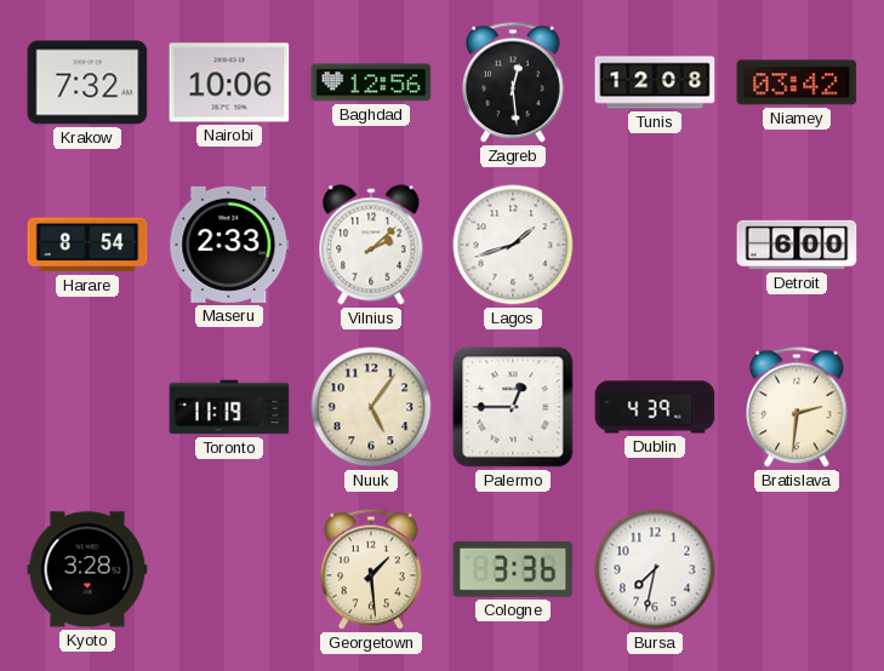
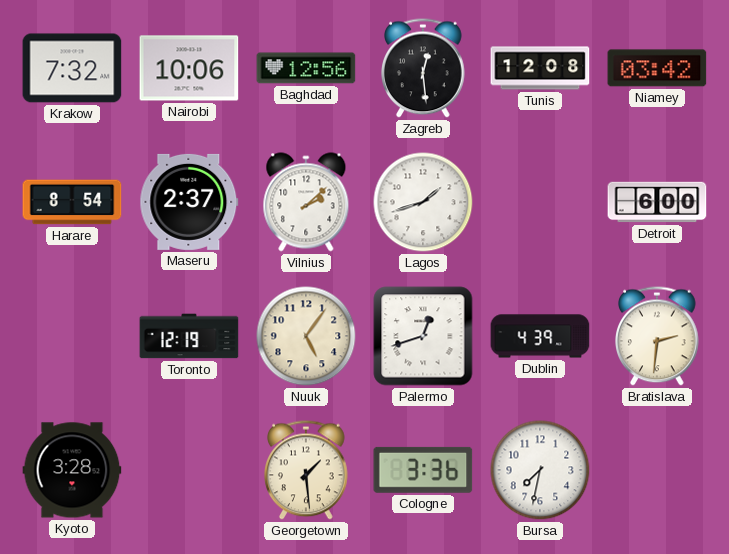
Maseru: 2:33 -> 2:37
Toronto: 11:19 -> 12:19
Palermo: 12:45 -> 12:42
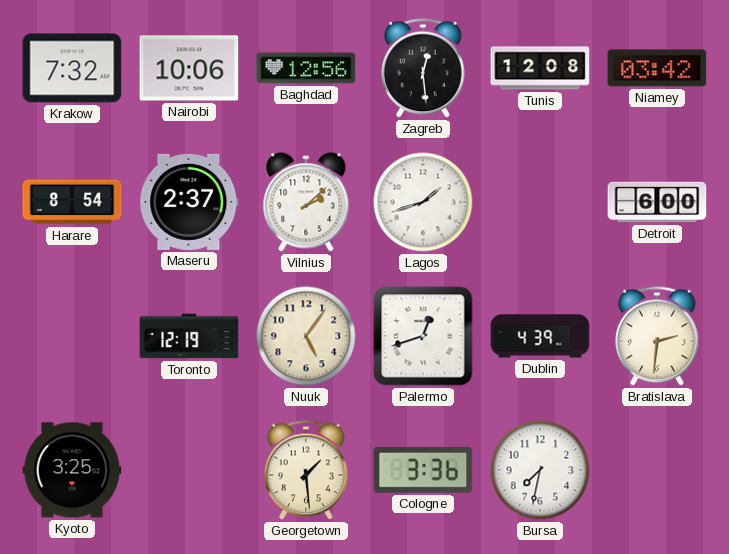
Kyoto: 3:28 -> 3:25
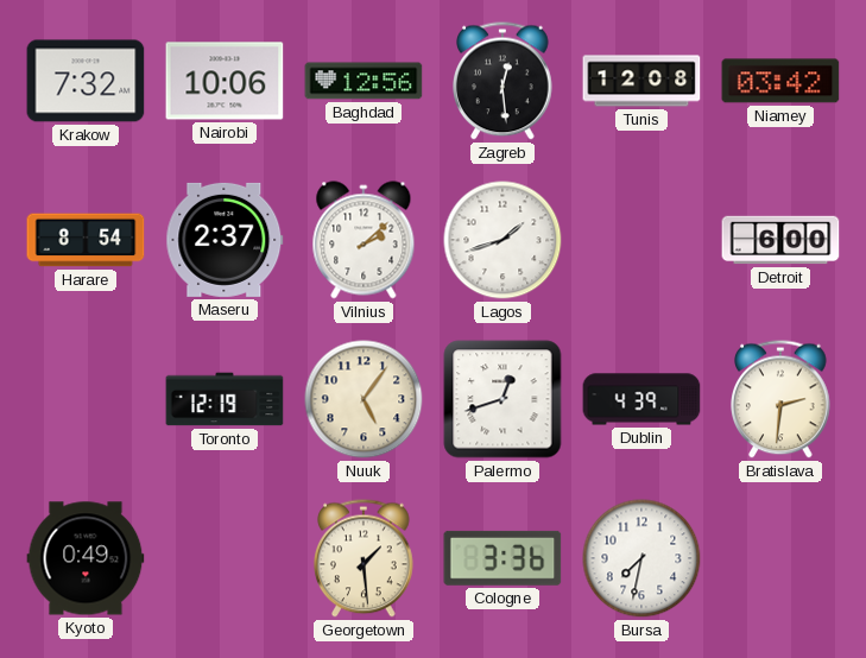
Kyoto: 3:25 -> 0:49
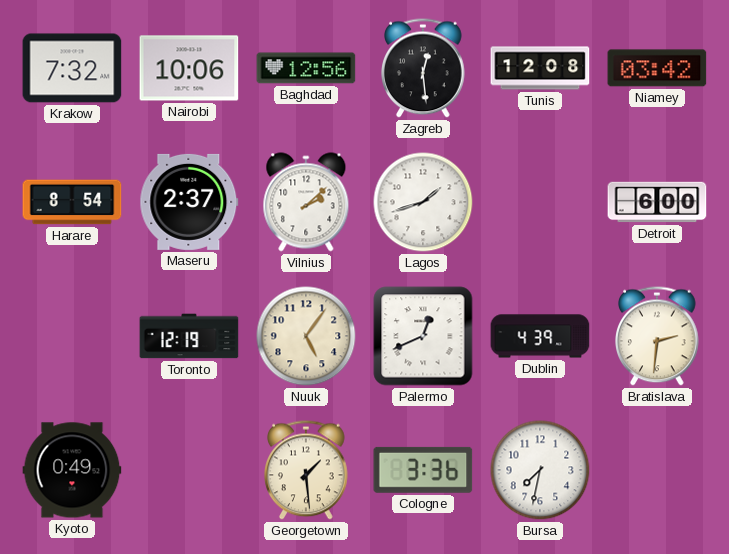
Palermo: 12:42 -> 12:41
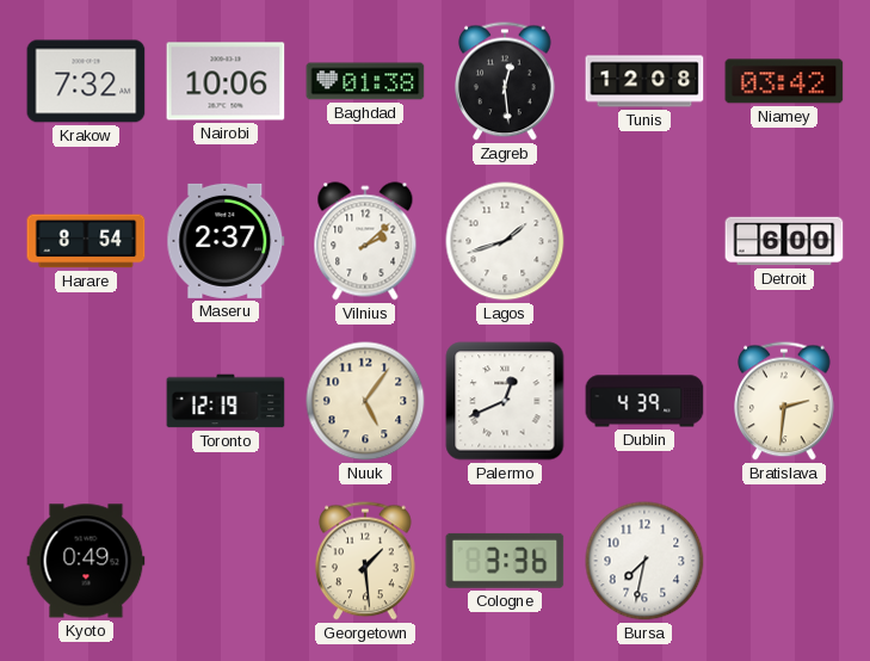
Baghdad: 12:56 -> 01:38
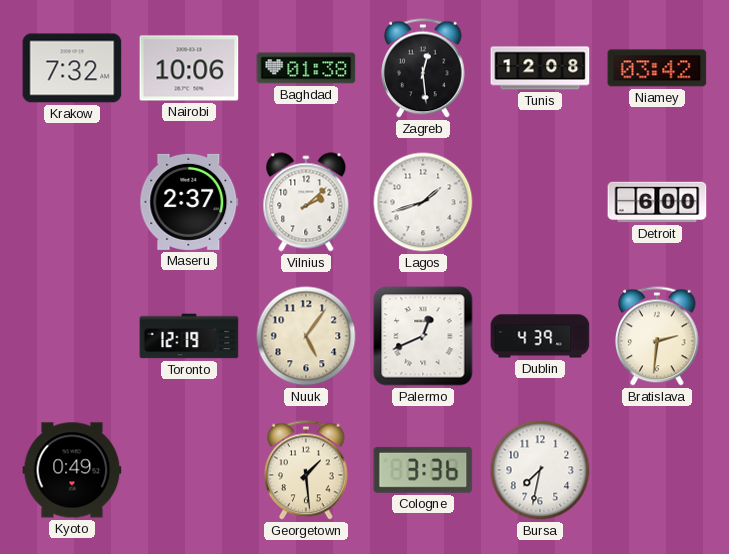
Harare: 8:54 -> none
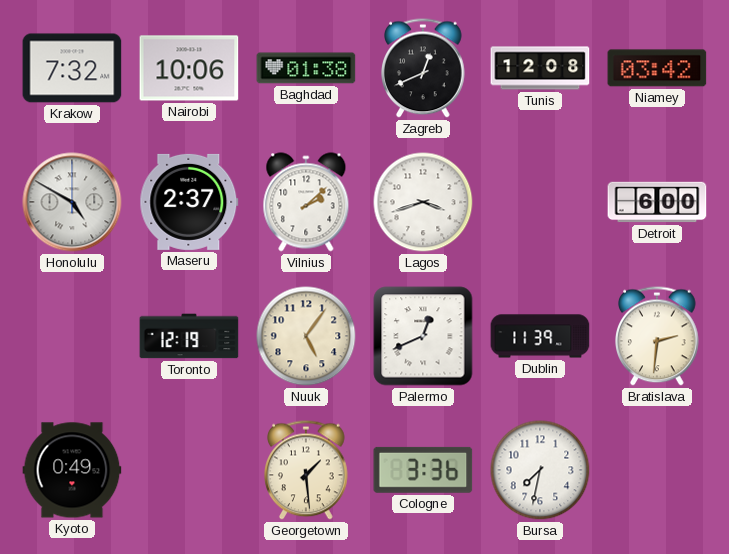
Zagreb: 12:29 -> 12:41
Honolulu: none -> 4:50
Lagos: 1:42 -> 3:42
Dublin: 4:39 -> 11:39
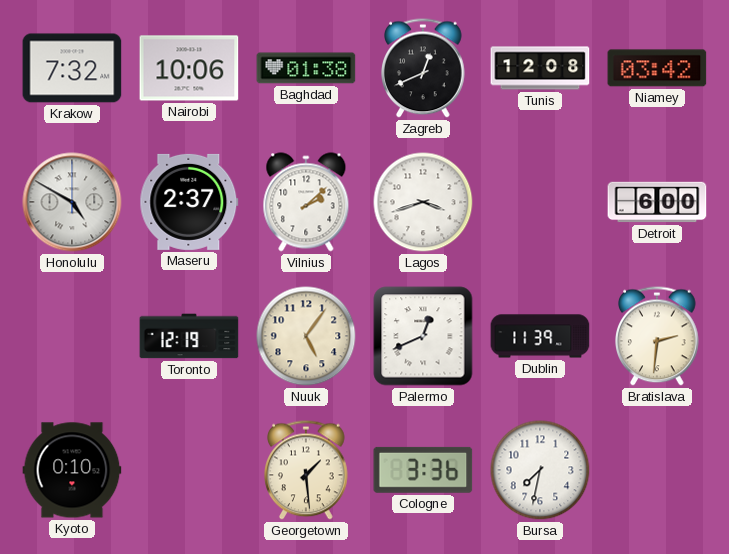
Kyoto: 0:49 -> 0:10
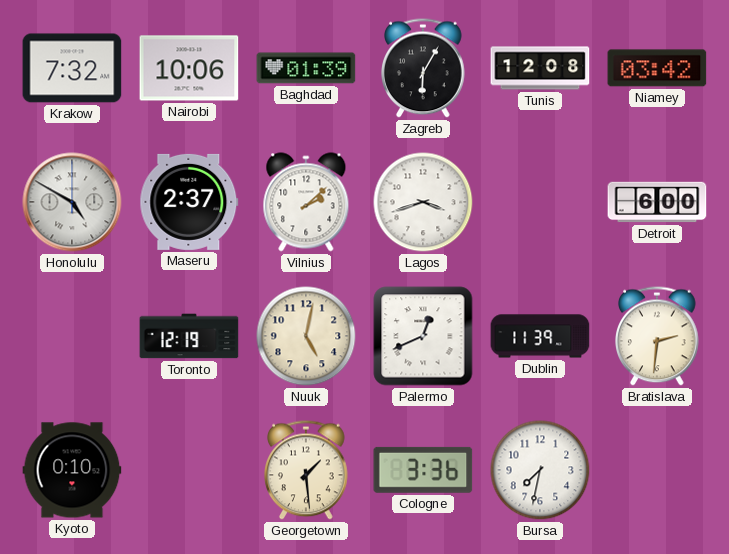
Baghdad: 01:38 -> 01:39
Zagreb: 12:41 -> 6:05
Nuuk: 5:06 -> 5:02
